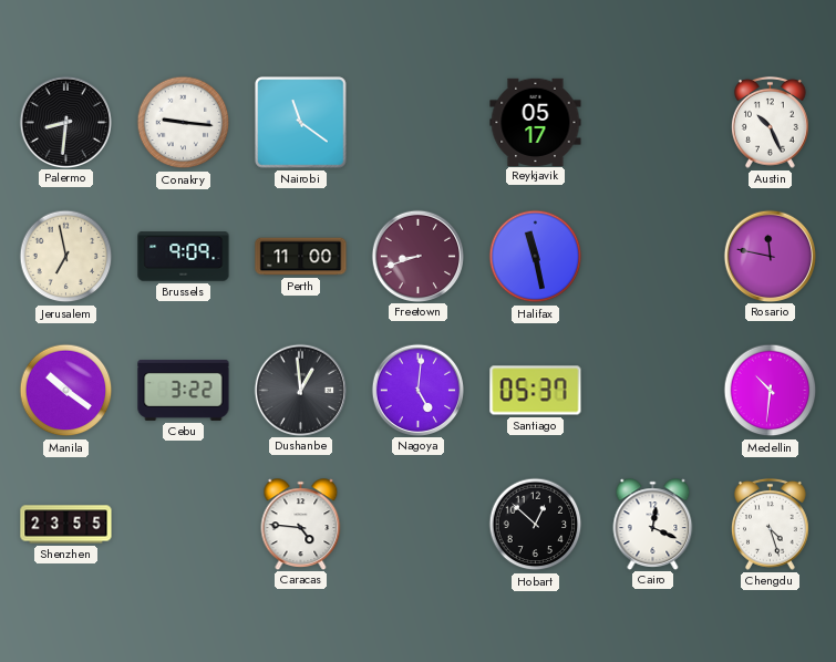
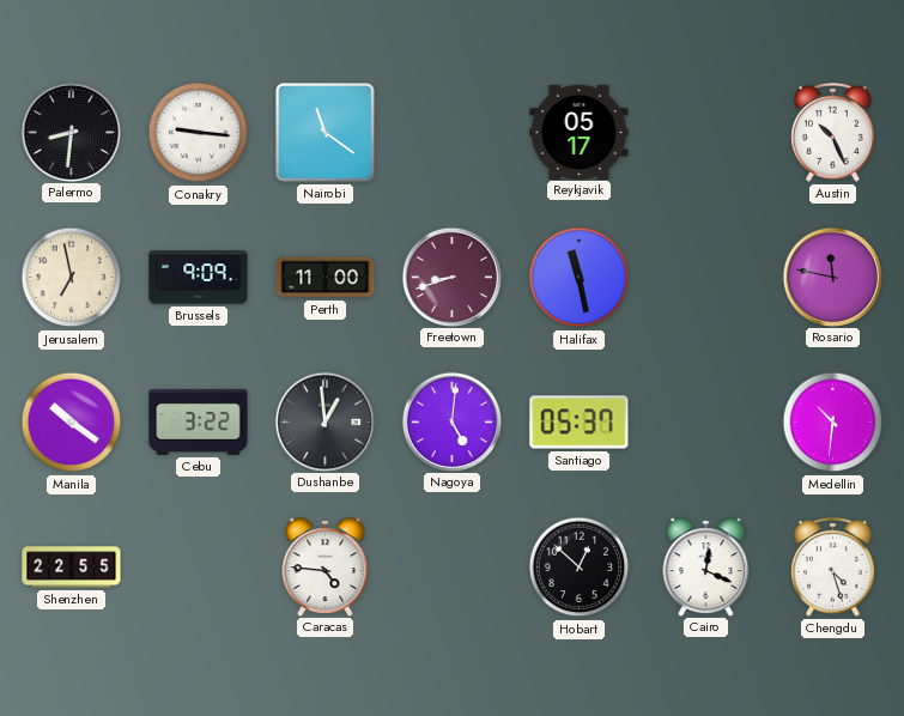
Shenzhen: 23:55 -> 22:55
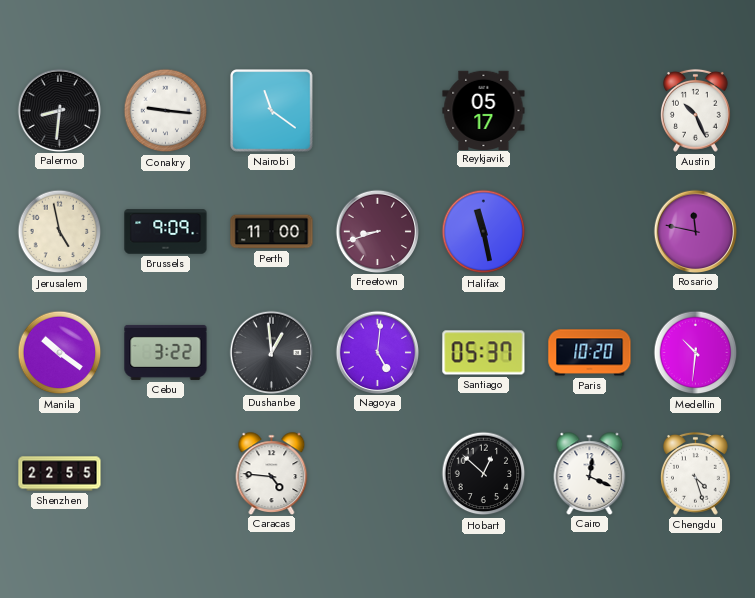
Jerusalem: 6:58 -> 4:58
Paris: none -> 10:20
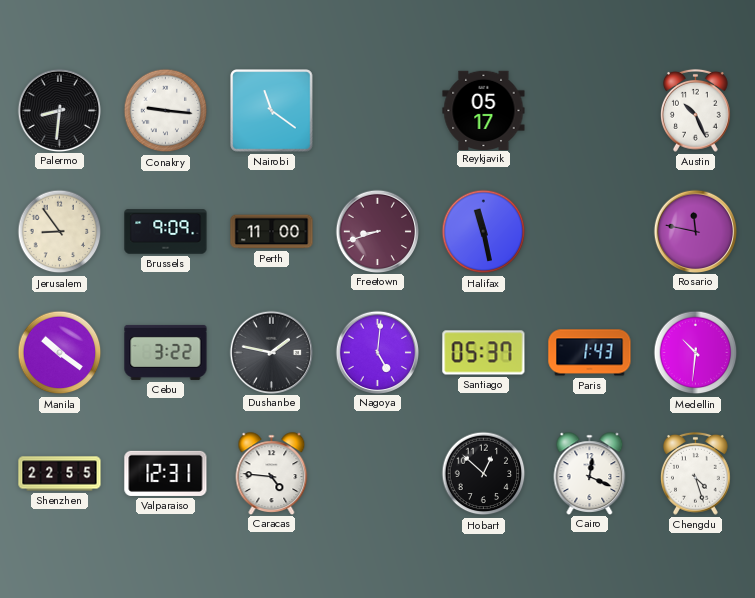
Jerusalem: 4:58 -> 8:54
Dushanbe: 12:59 -> 1:47
Paris: 10:20 -> 1:43
Valparaiso: none -> 12:31
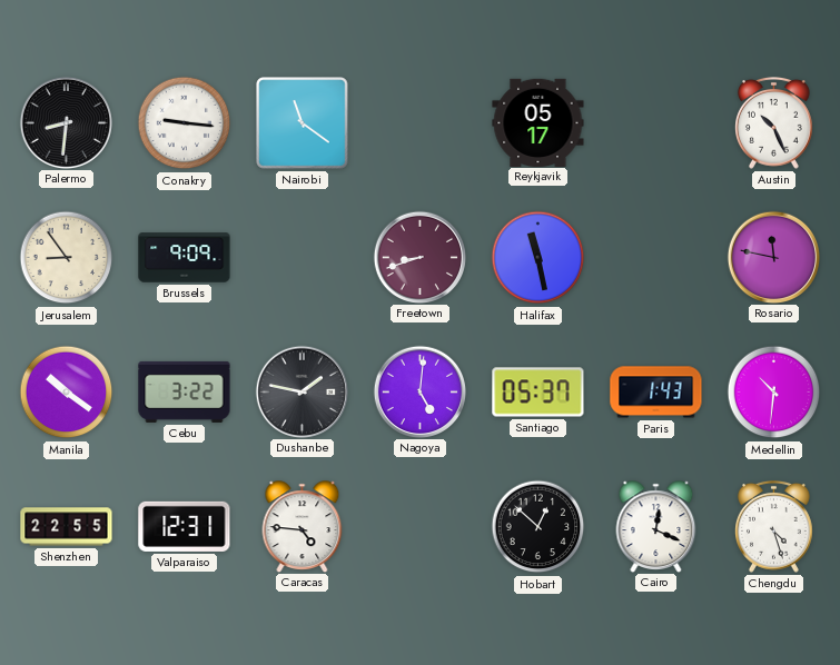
Perth: 11:00 -> none
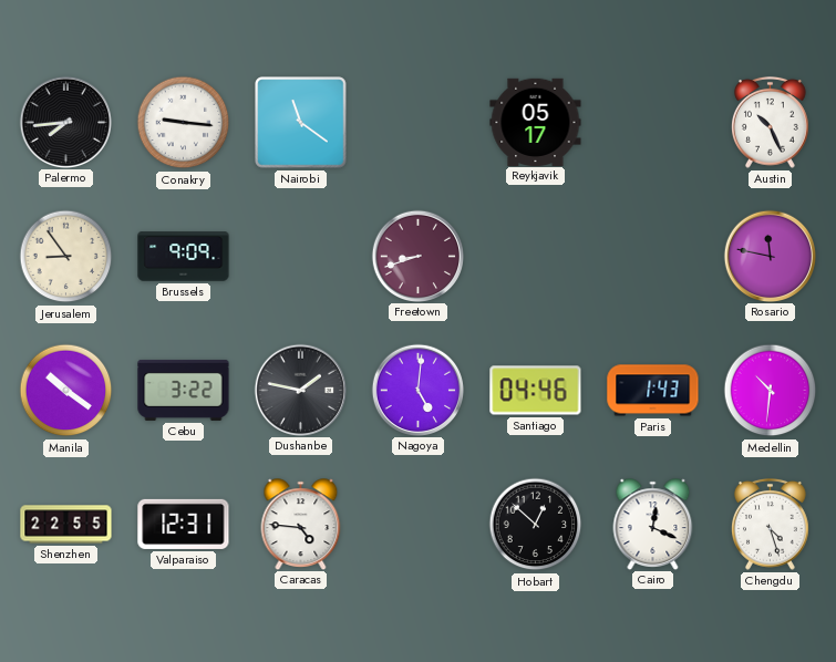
Palermo: 8:31 -> 7:44
Halifax: 11:28 -> none
Santiago: 05:37 -> 04:46
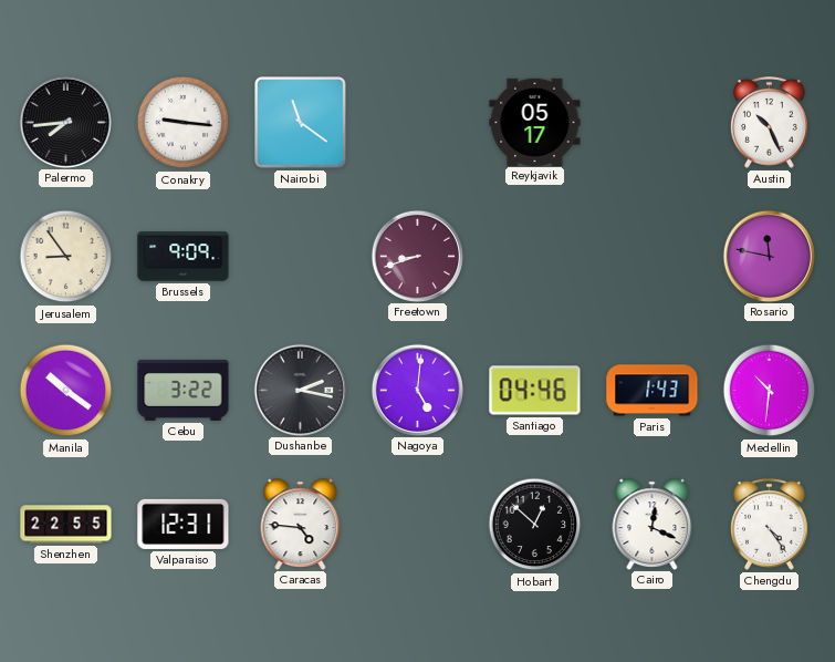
Dushanbe: 1:47 -> 2:17
Chengdu: 4:27 -> 4:24
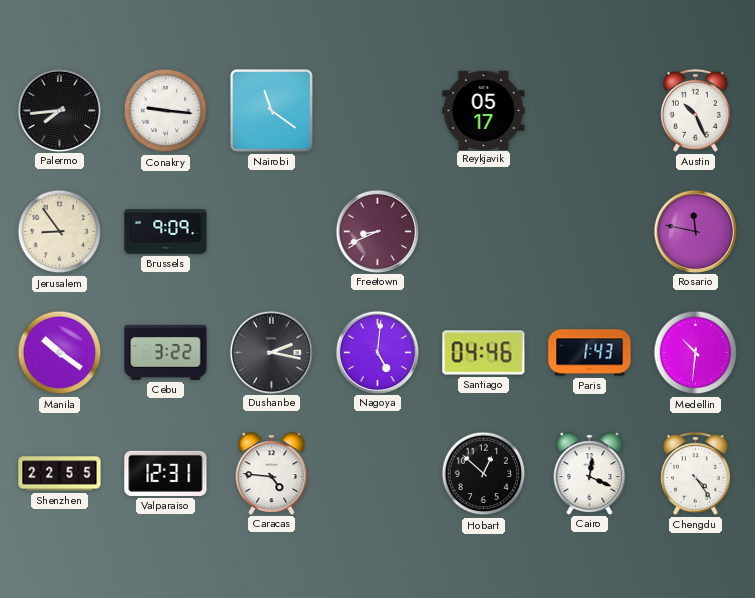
Freetown: 8:42 -> 8:41
